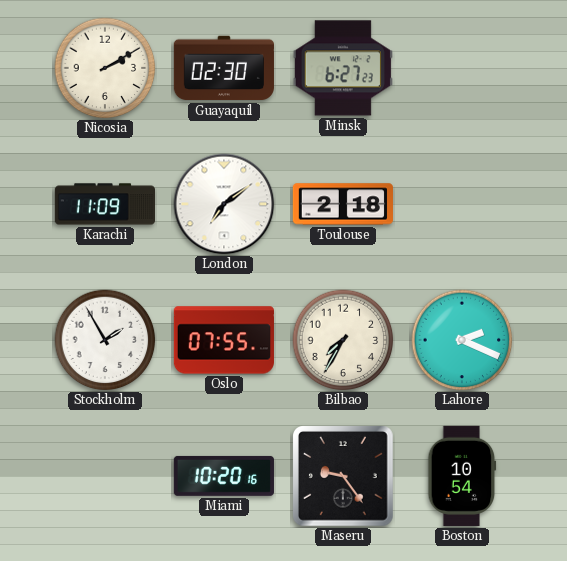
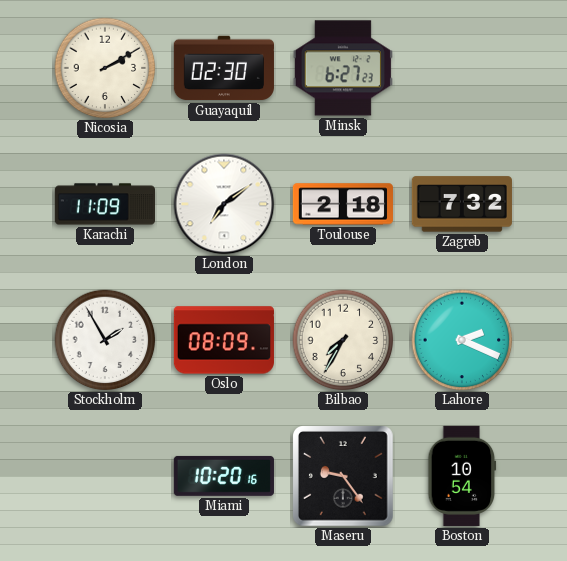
Zagreb: none -> 7:32
Oslo: 07:55 -> 08:09
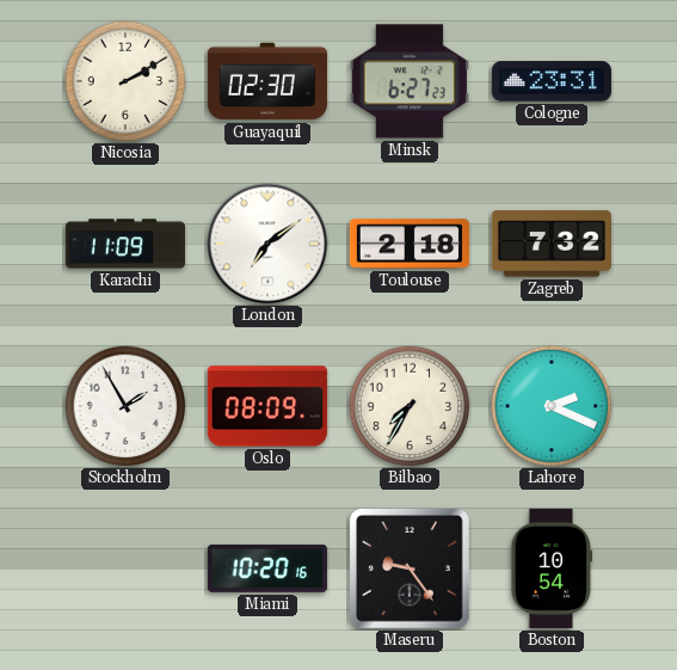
Cologne: none -> 23:31
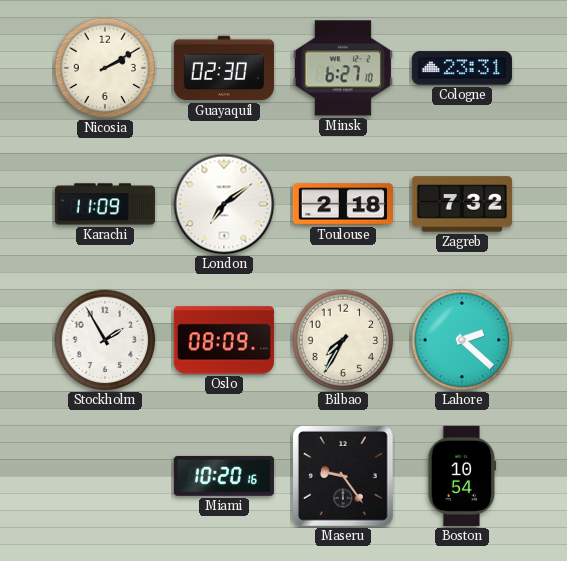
Minsk: 6:27:23 -> 6:27:10
Lahore: 2:19 -> 2:22
